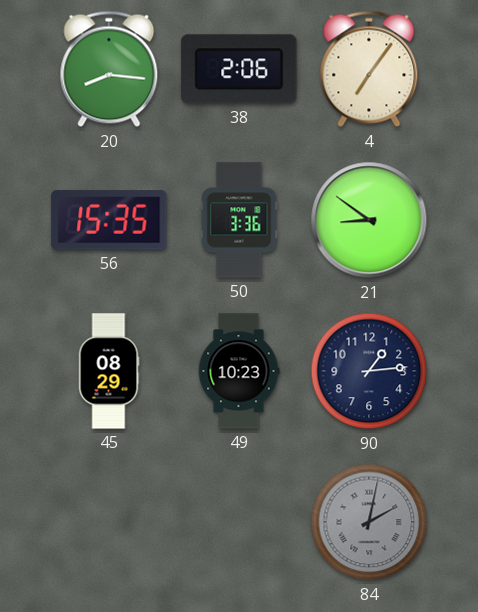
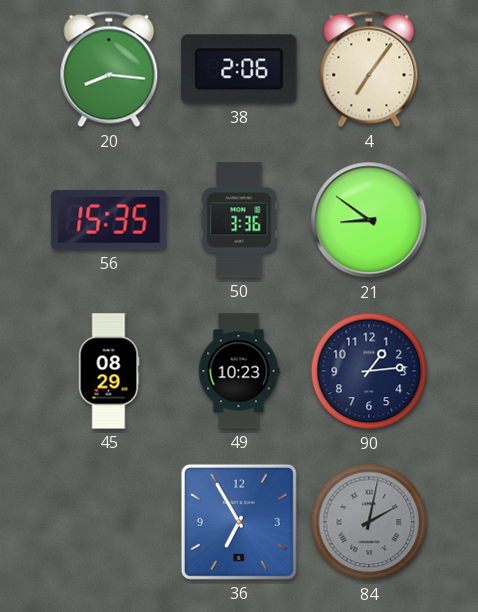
36: none -> 6:55
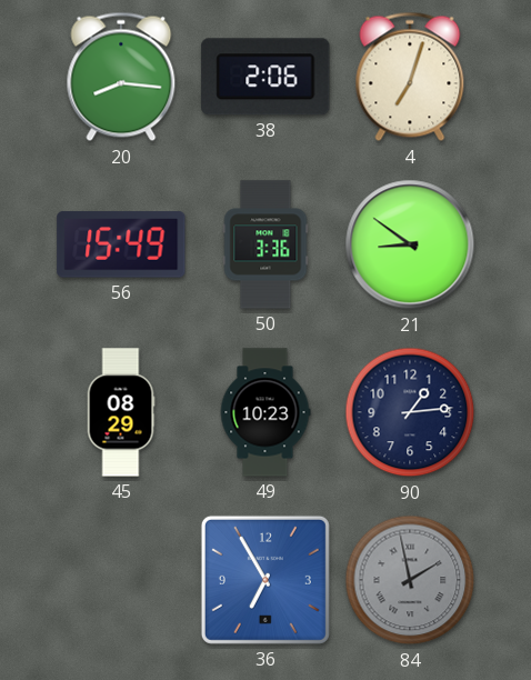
4: 7:06 -> 7:03
56: 15:35 -> 15:49
84: 2:02 -> 1:58
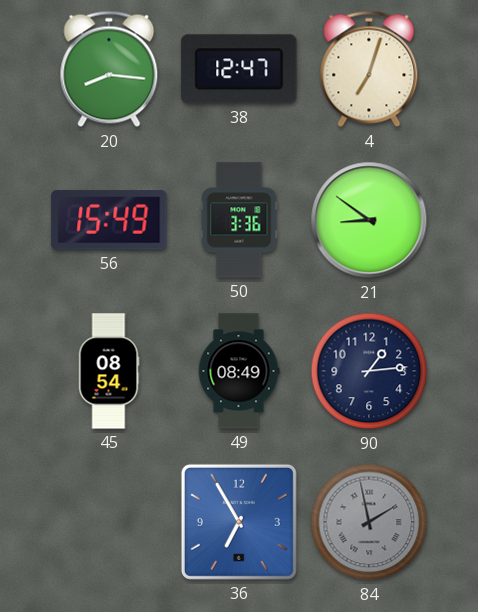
38: 2:06 -> 12:47
45: 08:29 -> 08:54
49: 10:23 -> 08:49
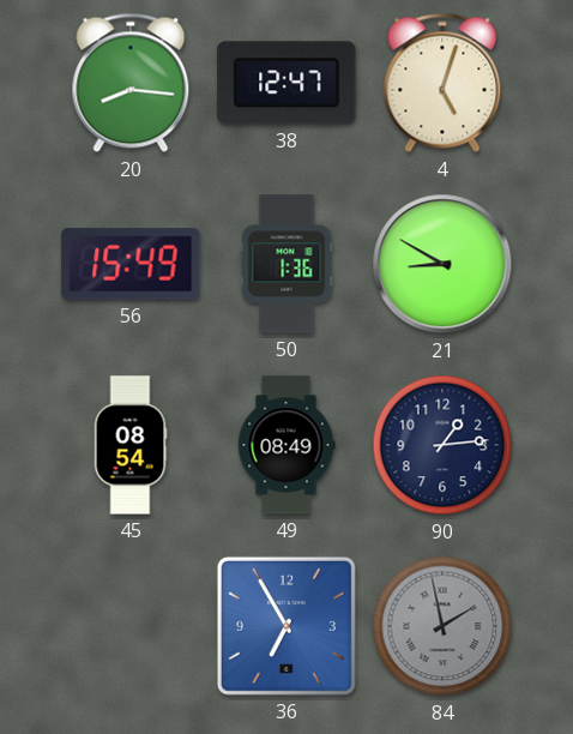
4: 7:03 -> 5:03
50: 3:36 -> 1:36
21: 8:51 -> 8:50
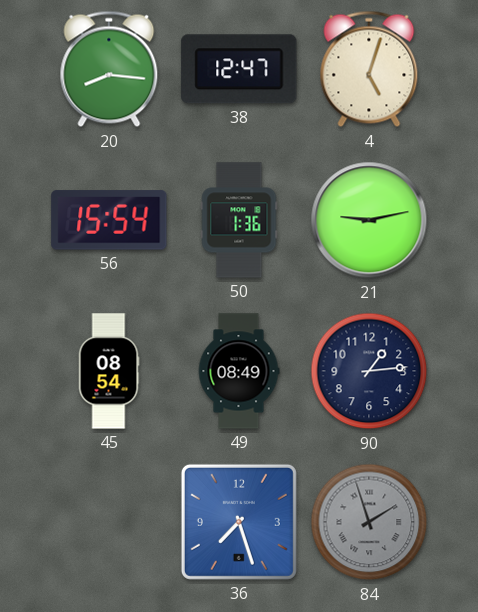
56: 15:49 -> 15:54
21: 8:50 -> 9:13
36: 6:55 -> 7:27
84: 1:58 -> 1:57
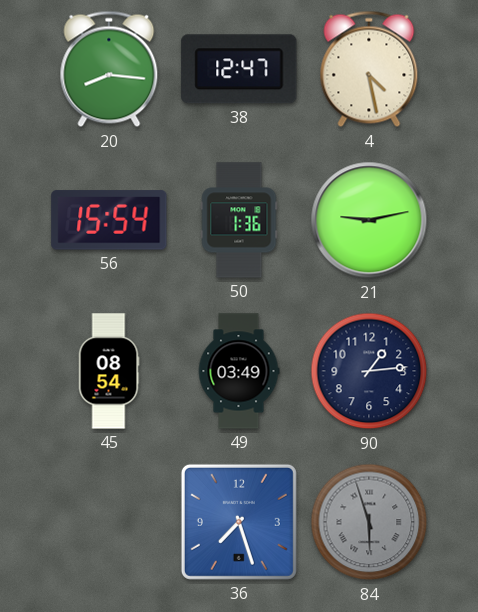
4: 5:03 -> 4:28
49: 08:49 -> 03:49
84: 1:57 -> 5:57
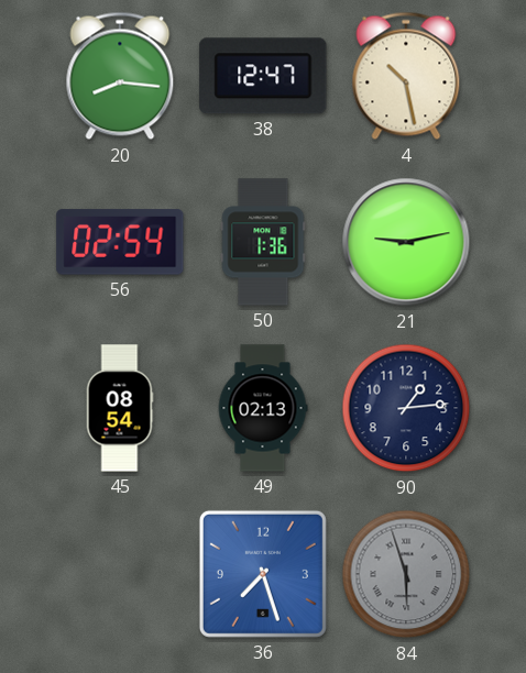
4: 4:28 -> 10:28
56: 15:54 -> 02:54
49: 03:49 -> 02:13
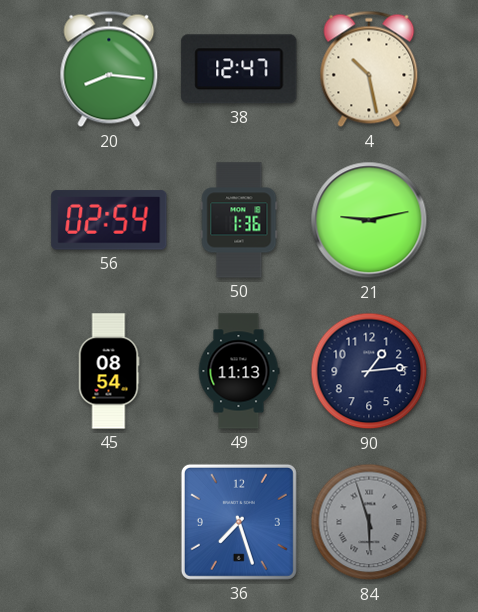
49: 02:13 -> 11:13
